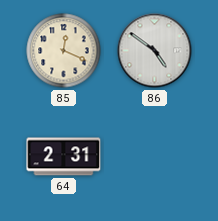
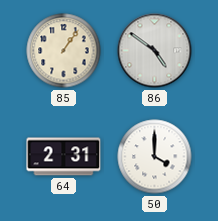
85: 12:19 -> 1:06
50: none -> 4:00
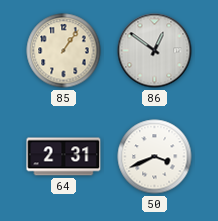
86: 4:51 -> 12:51
50: 4:00 -> 3:41
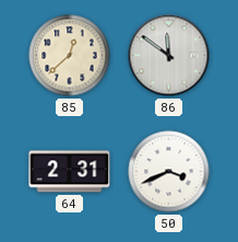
85: 1:06 -> 12:38
86: 12:51 -> 11:51
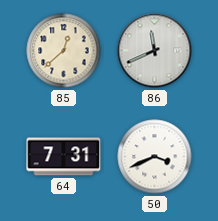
86: 11:51 -> 11:41
64: 2:31 -> 7:31
